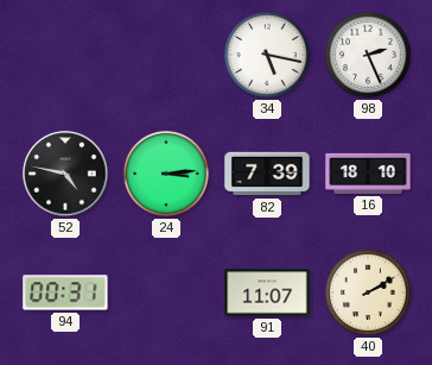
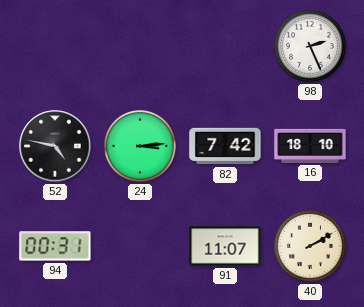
34: 5:17 -> none
82: 7:39 -> 7:42
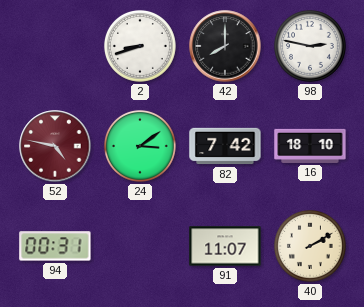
2: none -> 8:42
42: none -> 8:00
98: 2:26 -> 2:47
52 dial: black -> burgundy
24: 3:14 -> 3:09
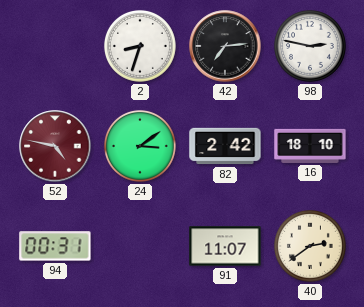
2: 8:42 -> 8:33
42: 8:00 -> 7:14
82: 7:42 -> 2:42
40: 2:10 -> 2:39
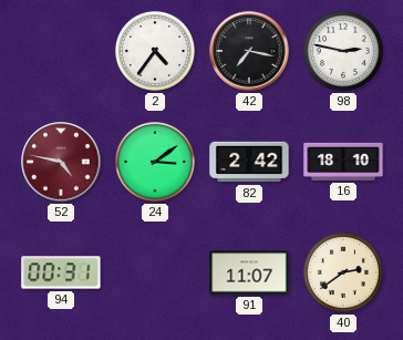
2: 8:33 -> 4:36
42: 7:14 -> 7:17
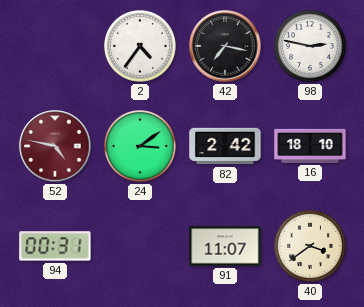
40: 2:39 -> 3:39
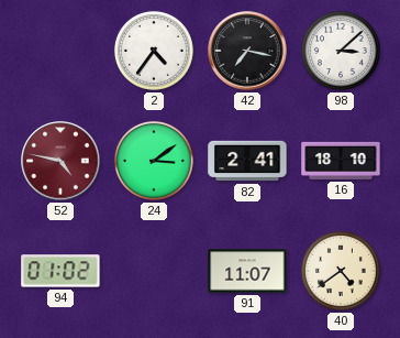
98: 2:47 -> 3:08
82: 2:42 -> 2:41
94: 00:31 -> 01:02
40: 3:39 -> 4:39
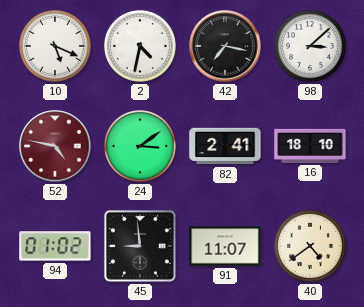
10: none -> 5:19
2: 4:36 -> 4:32
45: none -> 8:59
